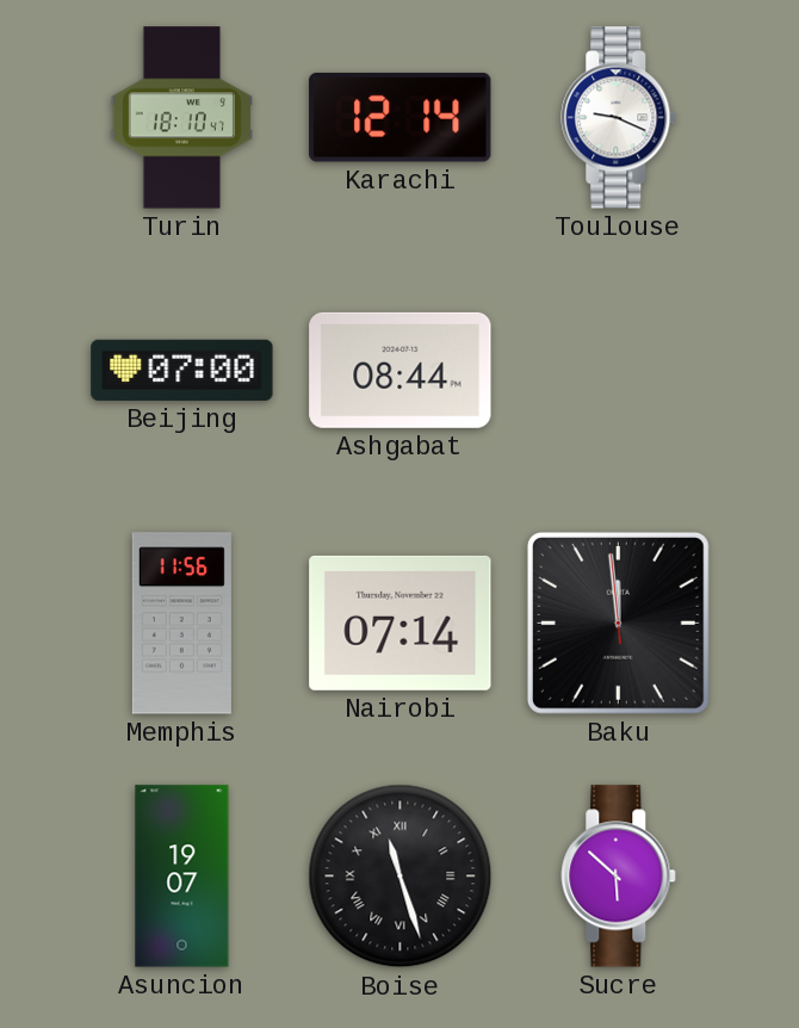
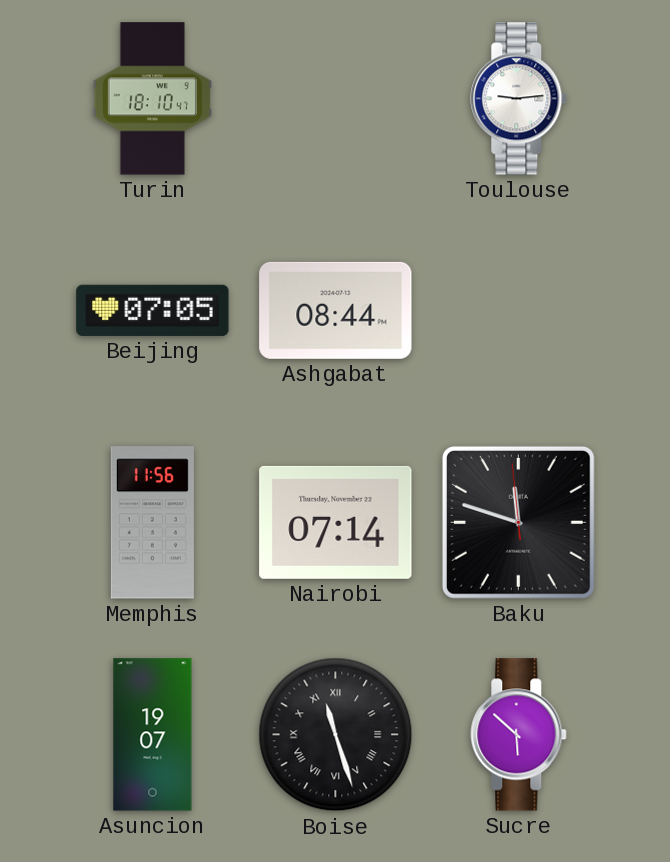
Karachi: 12:14 -> none
Toulouse: 9:19 -> 9:14
Beijing: 07:00 -> 07:05
Baku: 11:58 -> 11:47
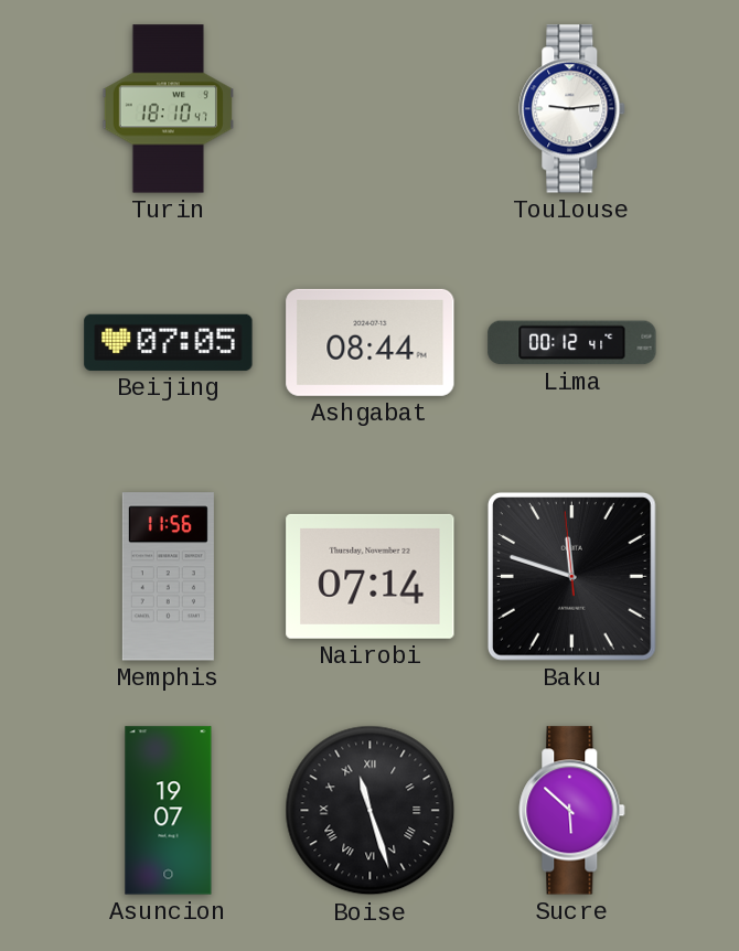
Lima: none -> 00:12
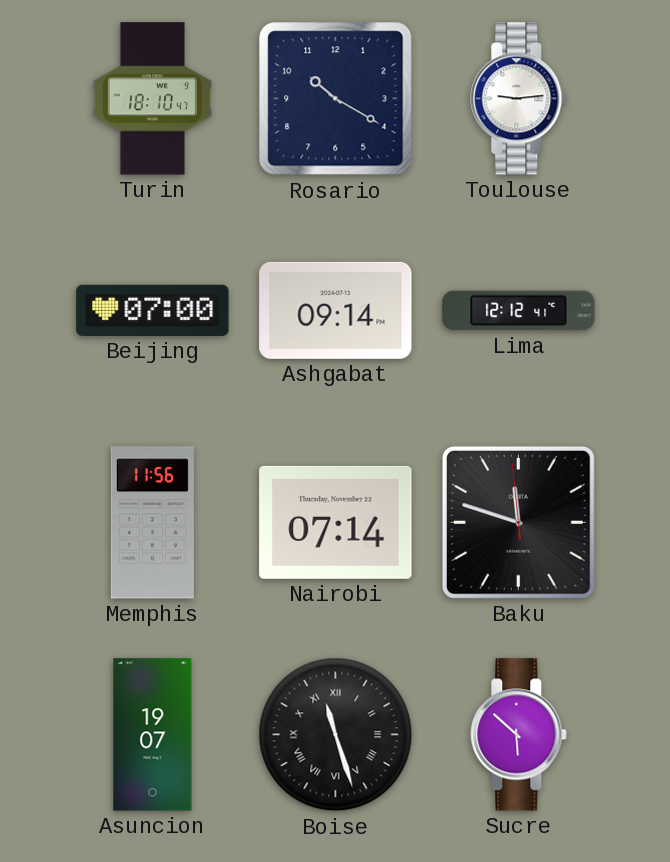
Rosario: none -> 10:20
Beijing: 07:05 -> 07:00
Ashgabat: 08:44 -> 09:14
Lima: 00:12 -> 12:12
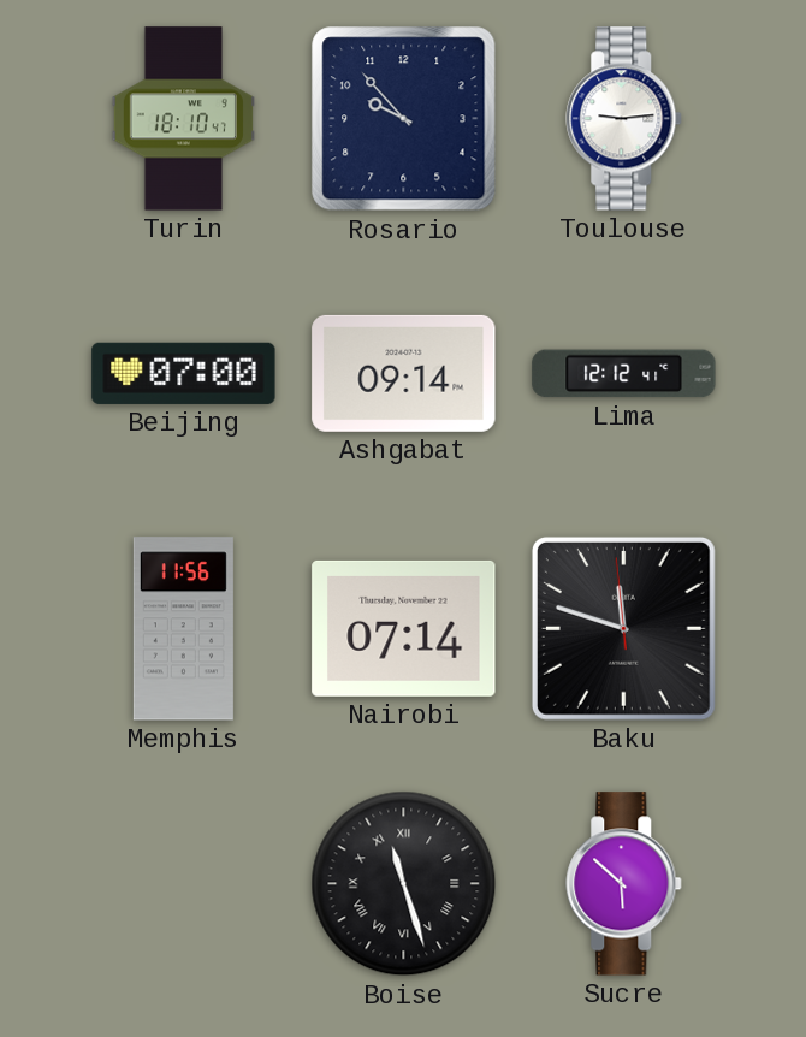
Rosario: 10:20 -> 9:53
Asuncion: 19:07 -> none
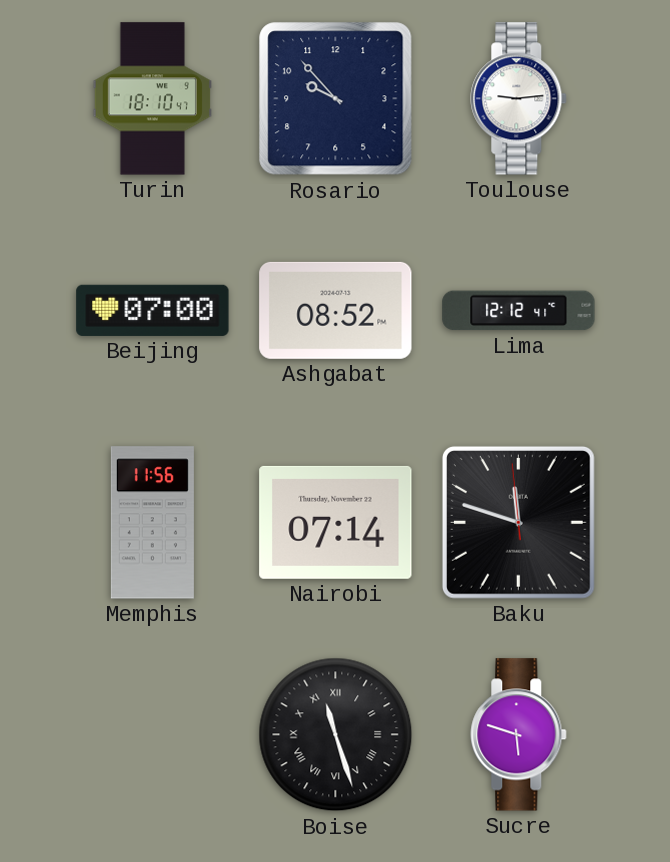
Ashgabat: 09:14 -> 08:52
Sucre: 5:52 -> 5:48
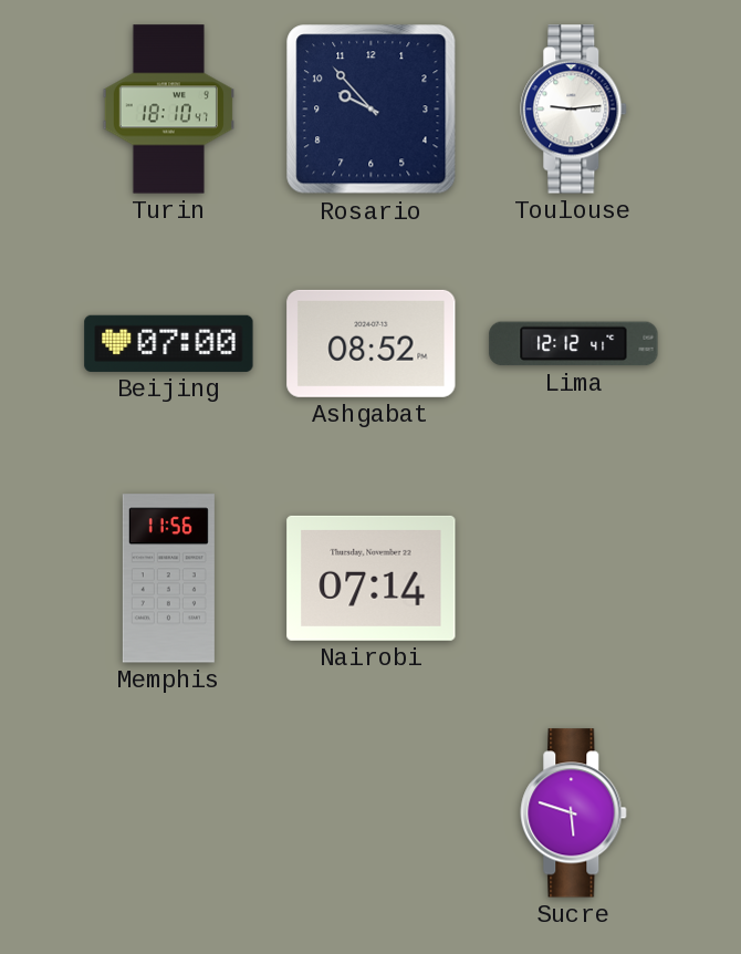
Baku: 11:47 -> none
Boise: 11:27 -> none
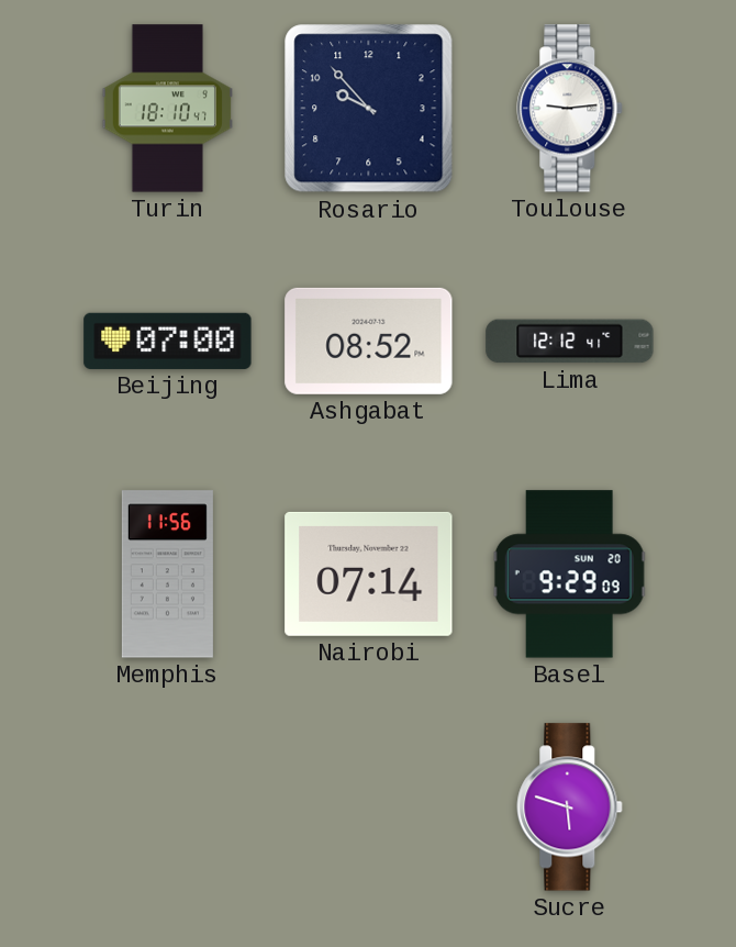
Basel: none -> 9:29
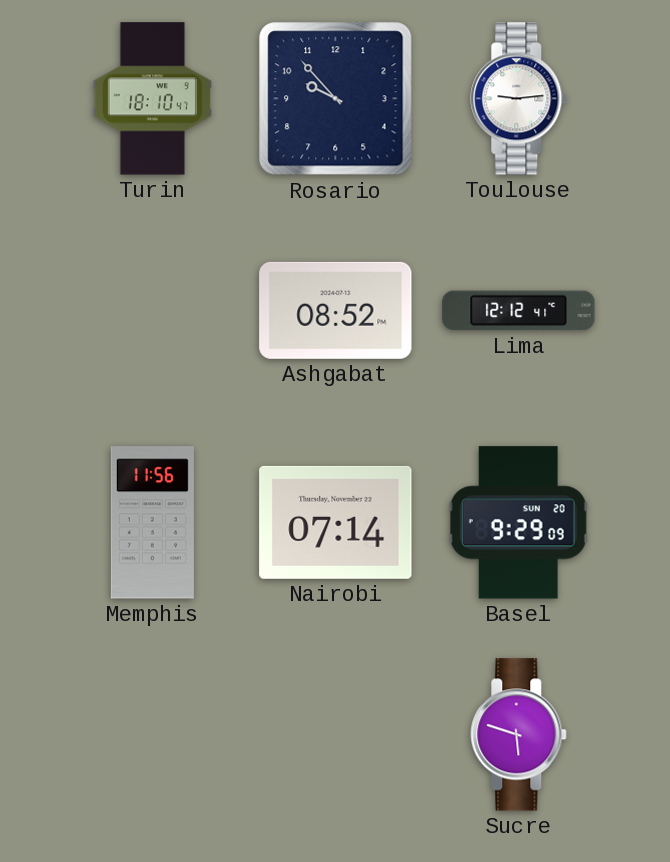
Beijing: 07:00 -> none
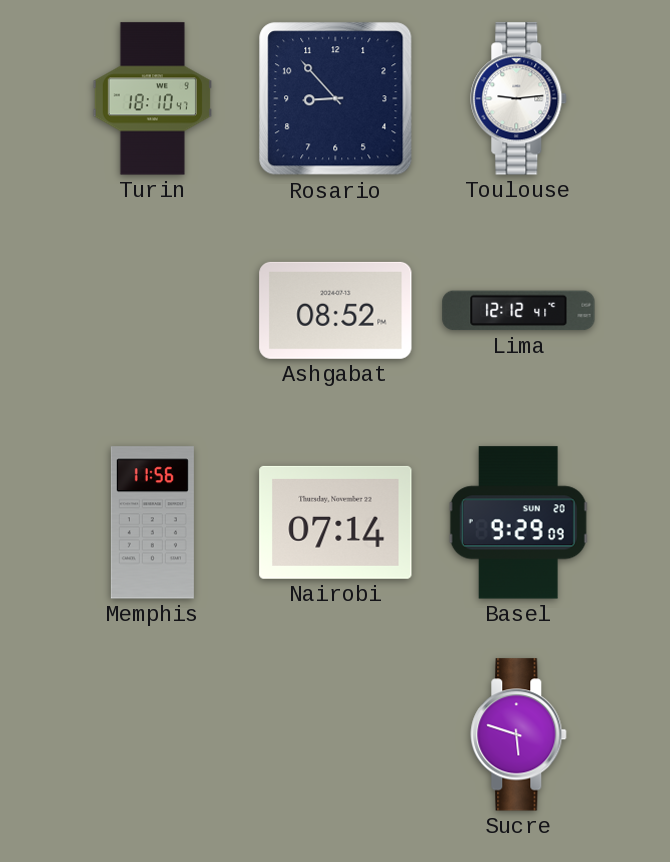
Rosario: 9:53 -> 8:53
